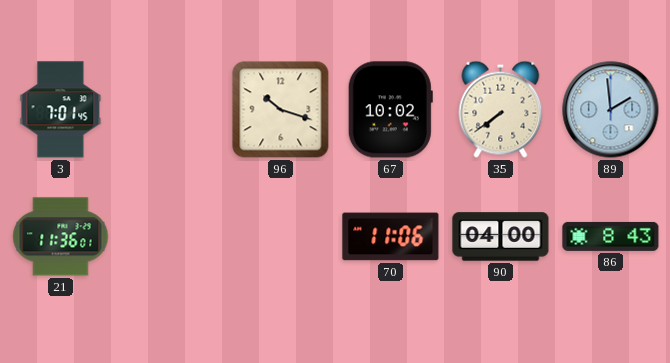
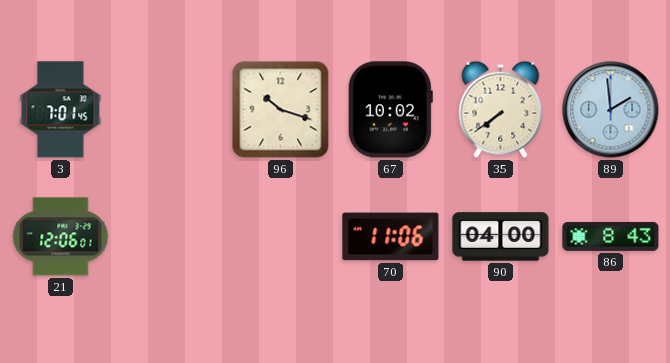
21: 11:36 -> 12:06
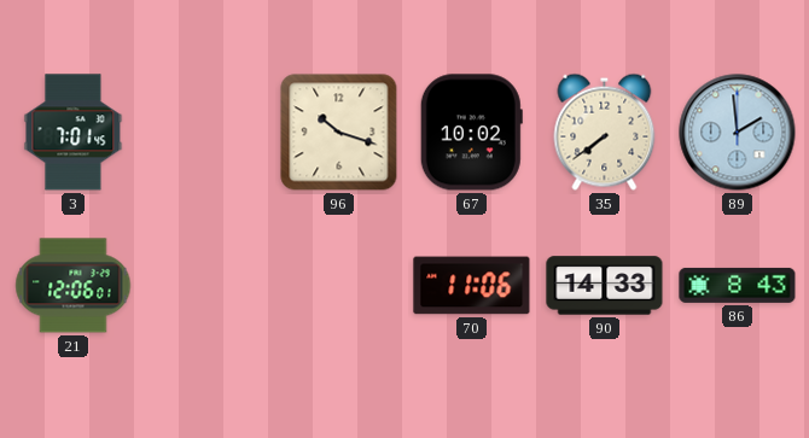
90: 04:00 -> 14:33
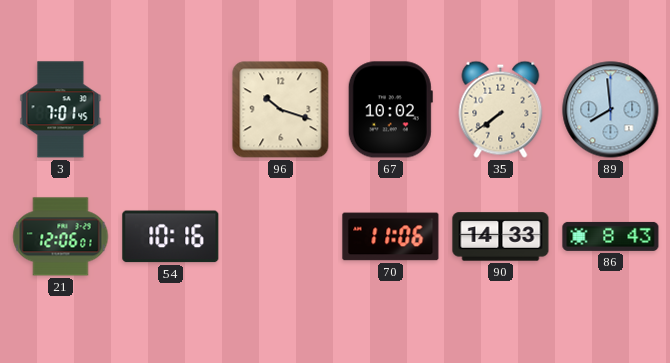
89: 1:59 -> 7:59
54: none -> 10:16
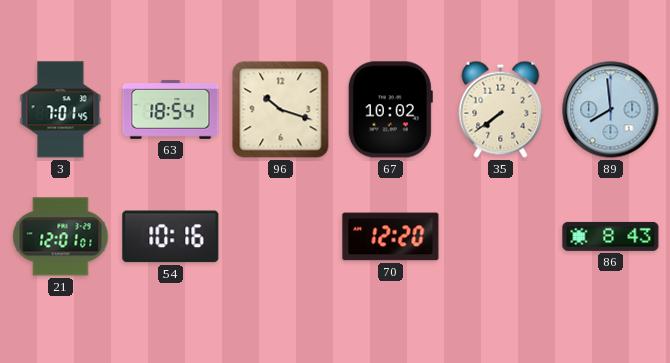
63: none -> 18:54
21: 12:06 -> 12:01
70: 11:06 -> 12:20
90: 14:33 -> none
